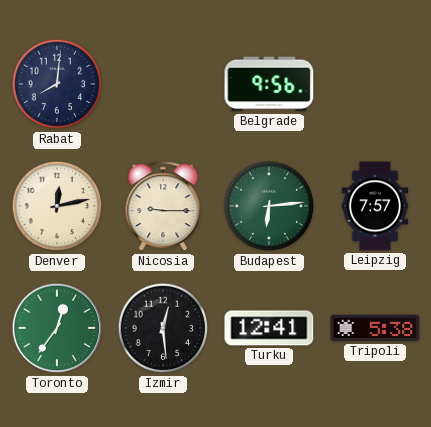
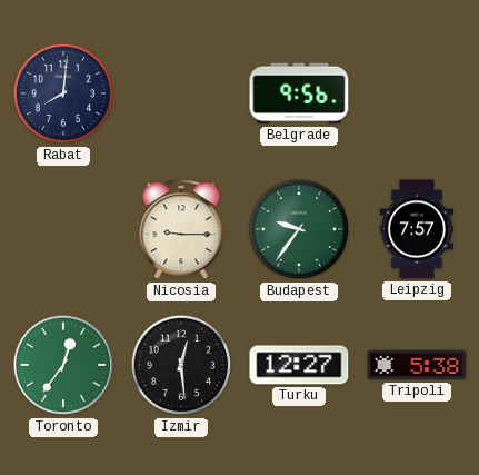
Denver: 12:13 -> none
Budapest: 6:14 -> 9:36
Turku: 12:41 -> 12:27
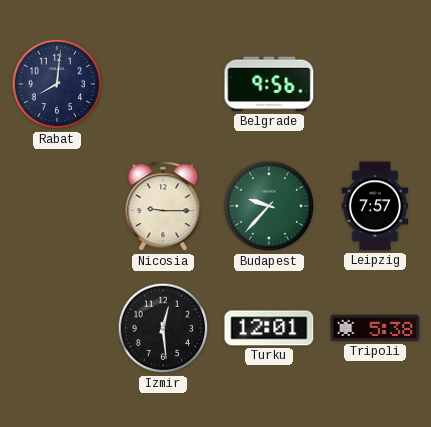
Budapest: 9:36 -> 9:37
Toronto: 12:36 -> none
Turku: 12:27 -> 12:01
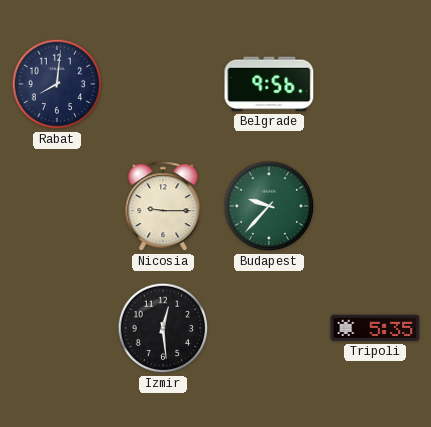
Leipzig: 7:57 -> none
Turku: 12:01 -> none
Tripoli: 5:38 -> 5:35
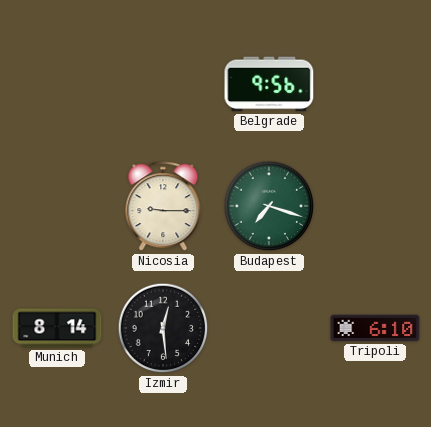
Rabat: 8:01 -> none
Budapest: 9:37 -> 7:18
Munich: none -> 8:14
Tripoli: 5:35 -> 6:10
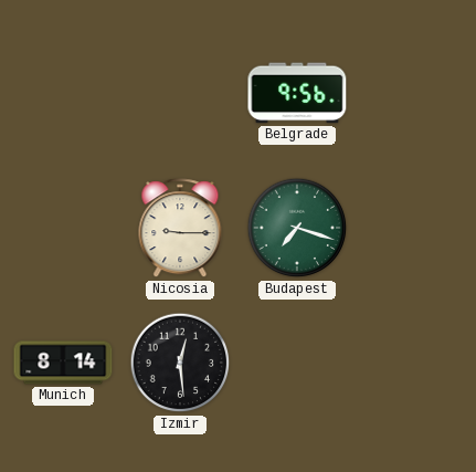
Tripoli: 6:10 -> none
